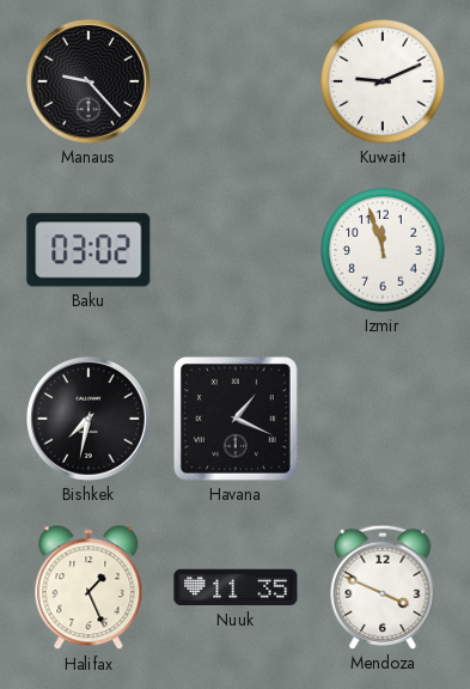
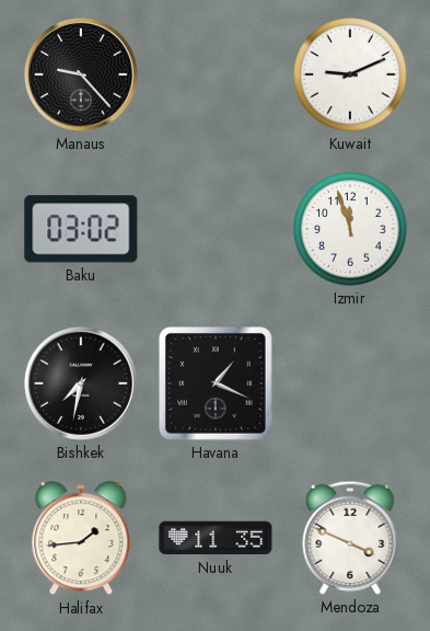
Halifax: 1:26 -> 1:44
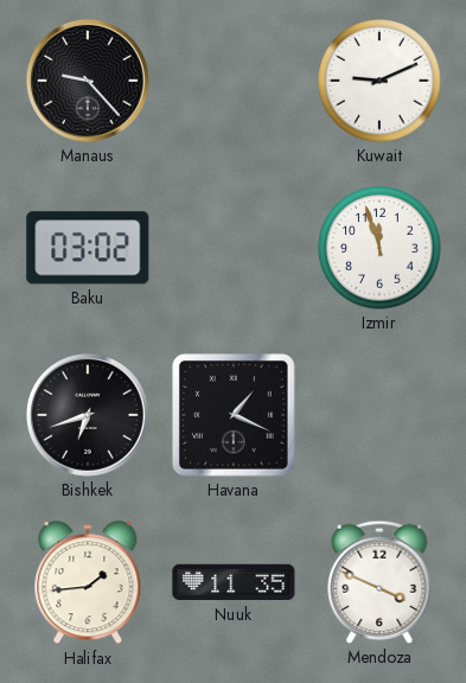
Bishkek: 7:32 -> 6:42
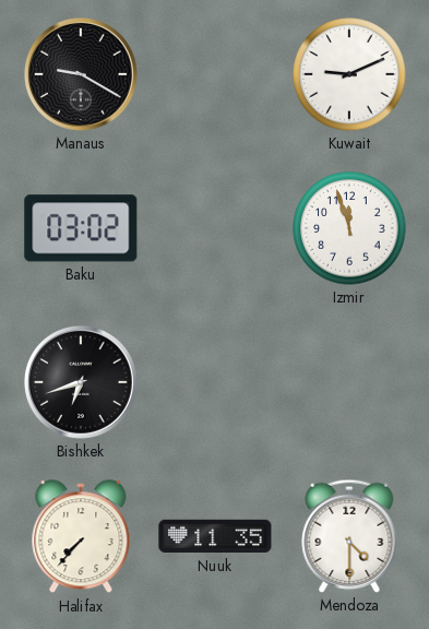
Manaus: 9:23 -> 9:20
Havana: 1:19 -> none
Halifax: 1:44 -> 7:37
Mendoza: 3:49 -> 4:30
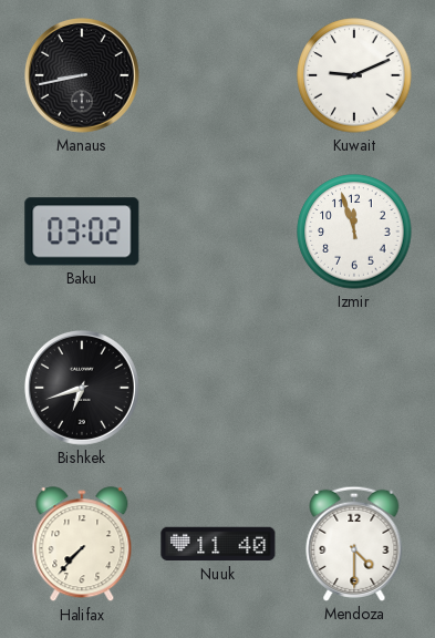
Manaus: 9:20 -> 8:43
Nuuk: 11:35 -> 11:40
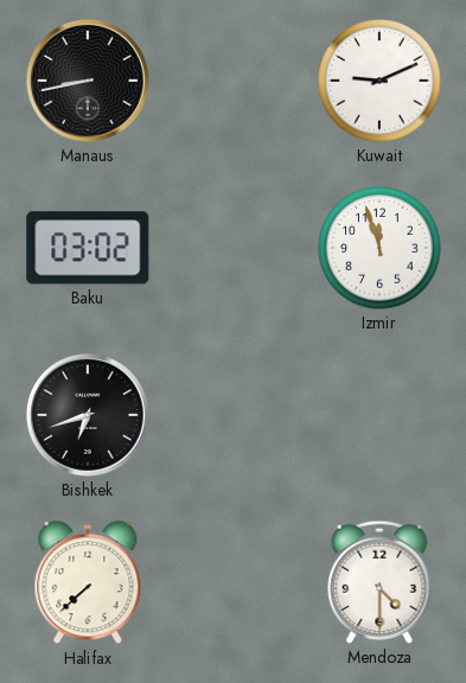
Halifax: 7:37 -> 7:38
Nuuk: 11:40 -> none
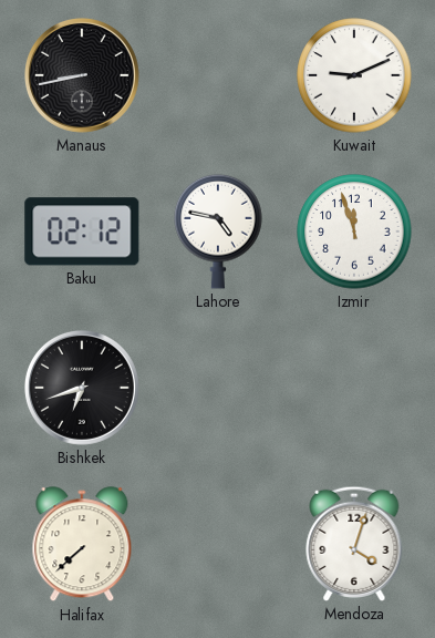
Baku: 03:02 -> 02:12
Lahore: none -> 4:47
Mendoza: 4:30 -> 4:03
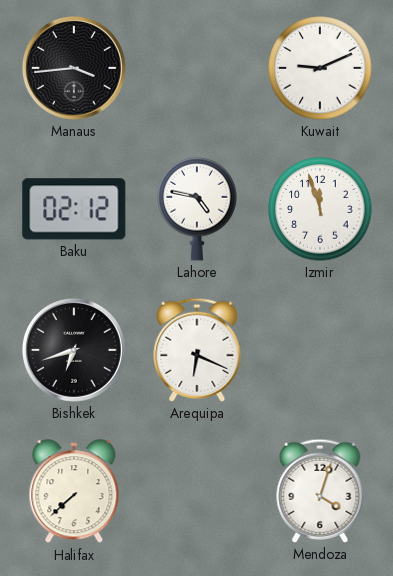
Manaus: 8:43 -> 3:44
Arequipa: none -> 6:19
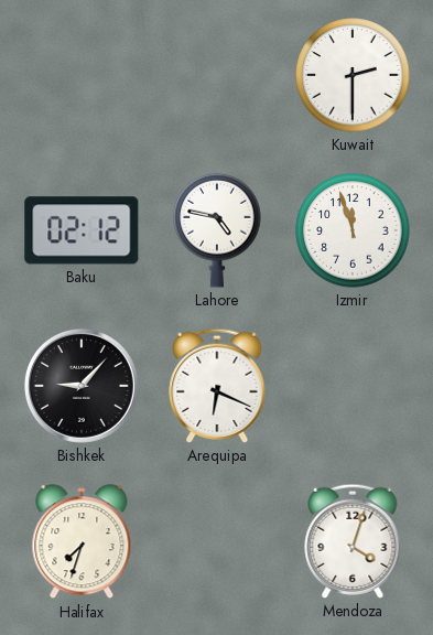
Manaus: 3:44 -> none
Kuwait: 9:11 -> 2:30
Bishkek: 6:42 -> 9:07
Halifax: 7:38 -> 7:33
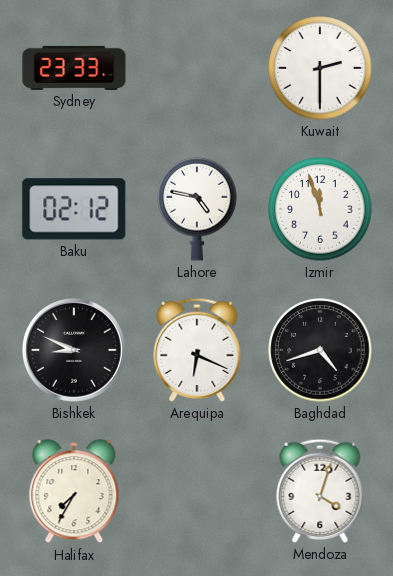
Sydney: none -> 23:33
Bishkek: 9:07 -> 8:49
Baghdad: none -> 4:42
Halifax: 7:33 -> 7:35
